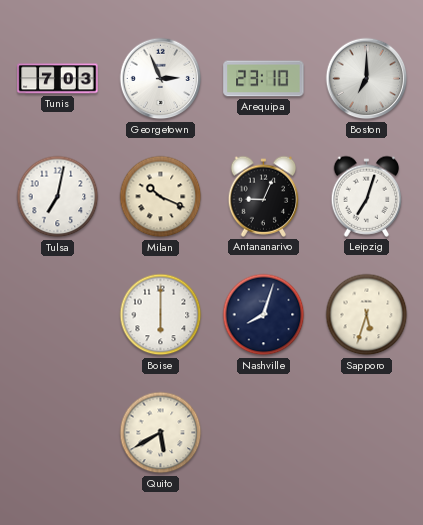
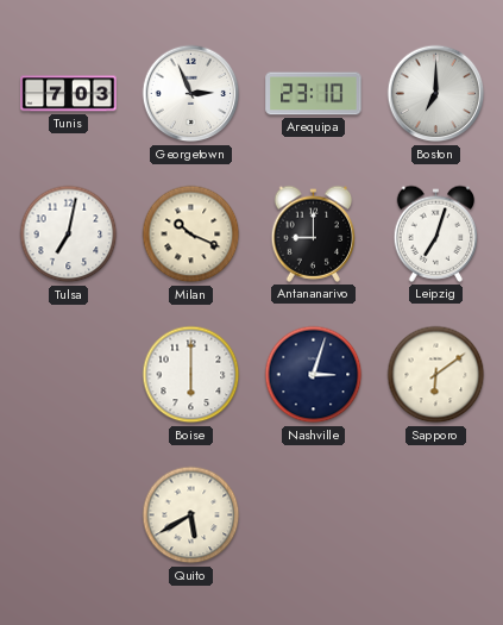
Antananarivo: 9:04 -> 9:00
Nashville: 8:03 -> 3:03
Sapporo: 5:33 -> 6:09
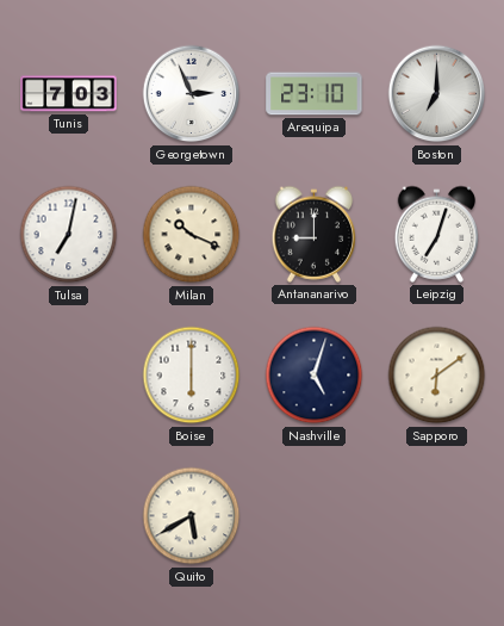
Nashville: 3:03 -> 5:03
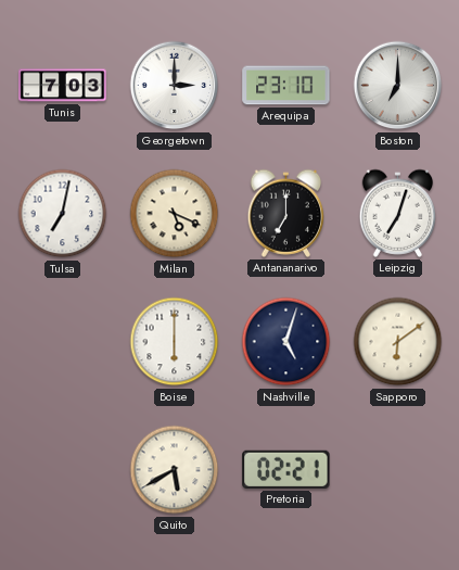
Georgetown: 2:56 -> 3:00
Milan: 10:19 -> 5:19
Antananarivo: 9:00 -> 7:00
Pretoria: none -> 02:21
